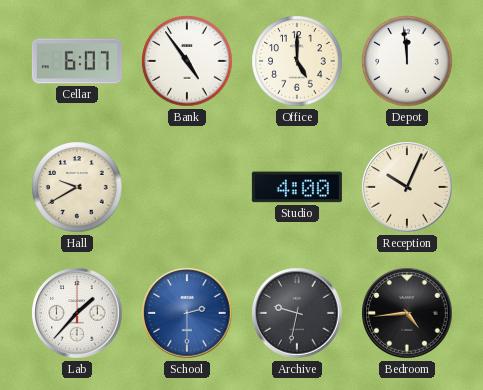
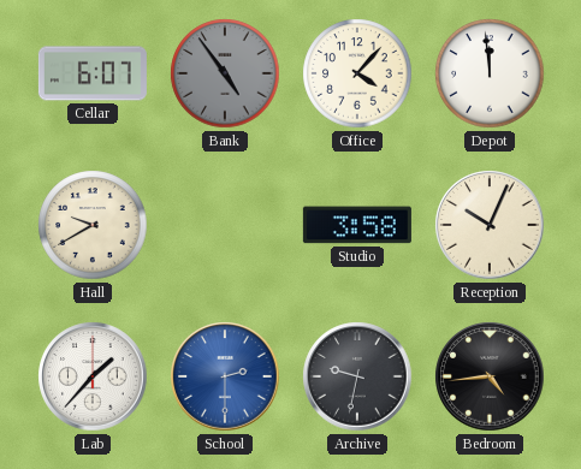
Bank dial: white -> grey
Office: 5:00 -> 4:07
Studio: 4:00 -> 3:58
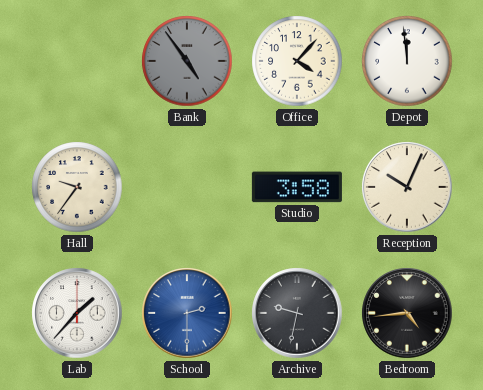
Cellar: 6:07 -> none
Hall: 9:40 -> 9:36
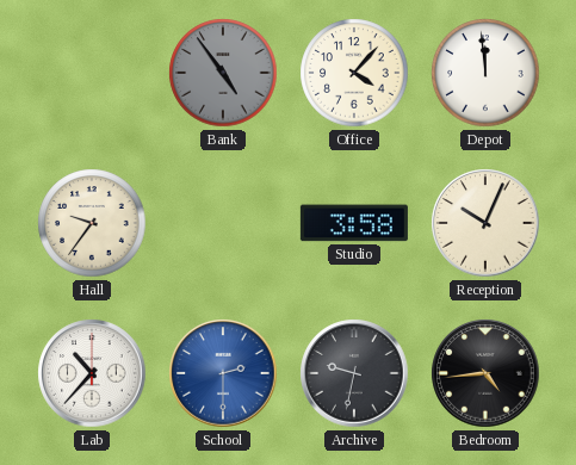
Lab: 1:37 -> 10:37
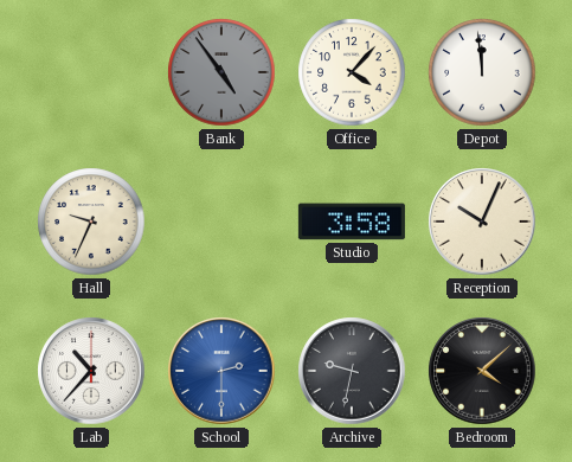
Hall: 9:36 -> 9:34
Bedroom: 4:44 -> 4:08
